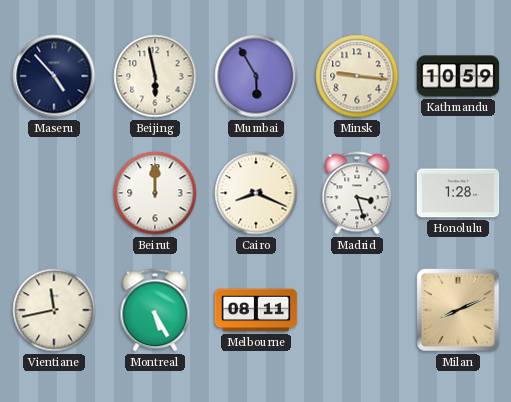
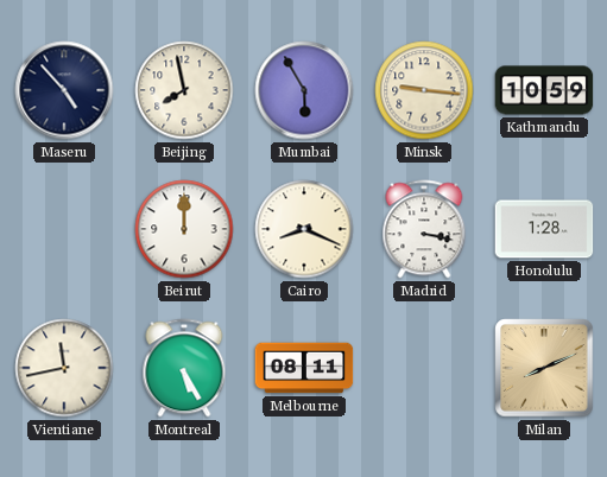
Beijing: 5:58 -> 7:58
Madrid: 3:27 -> 3:17
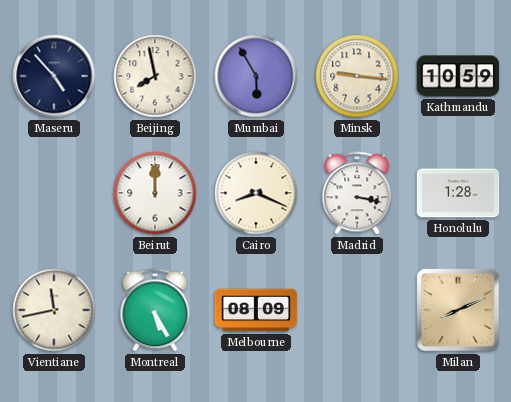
Melbourne: 08:11 -> 08:09
